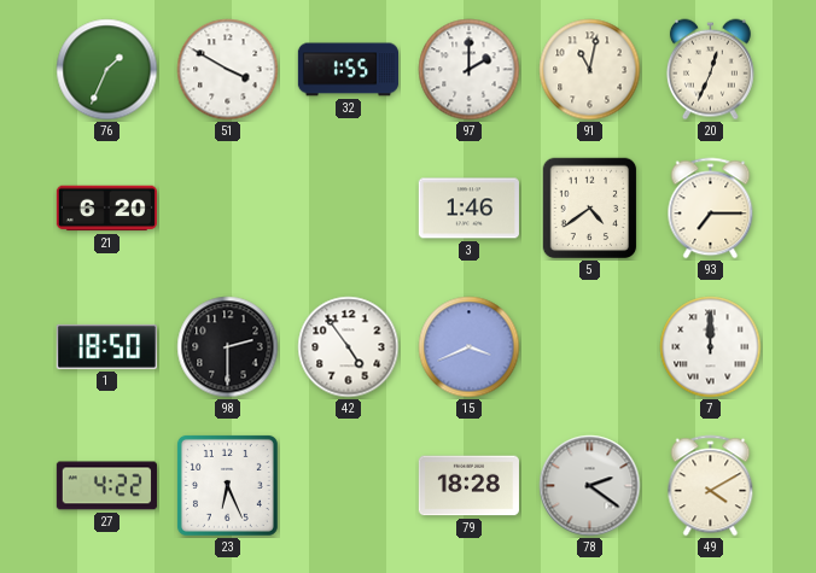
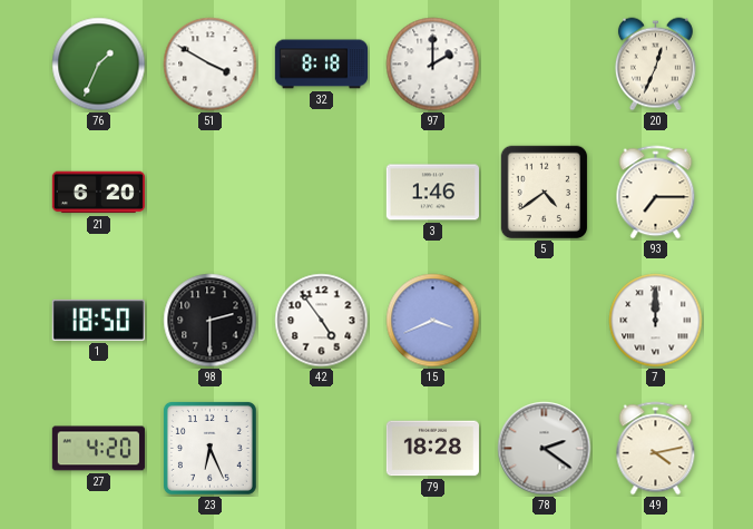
32: 1:55 -> 8:18
91: 11:02 -> none
27: 4:22 -> 4:20
49: 4:10 -> 4:13
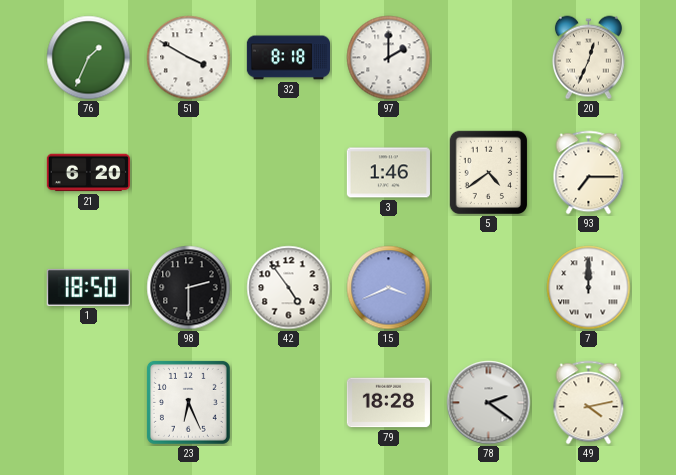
27: 4:20 -> none
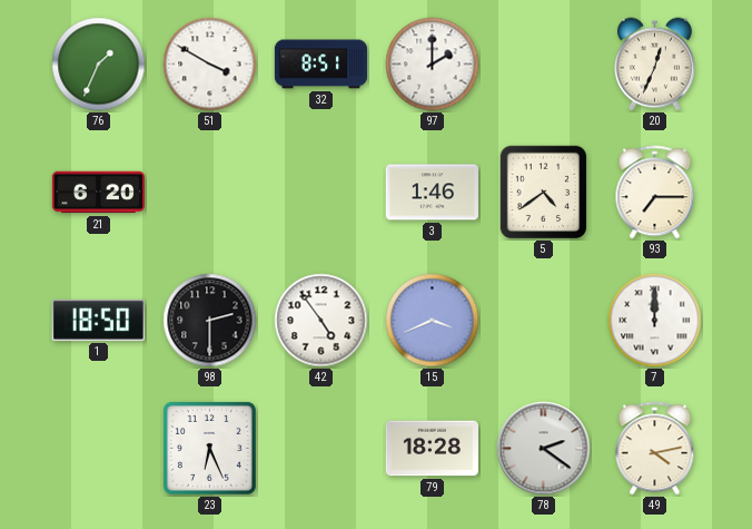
32: 8:18 -> 8:51
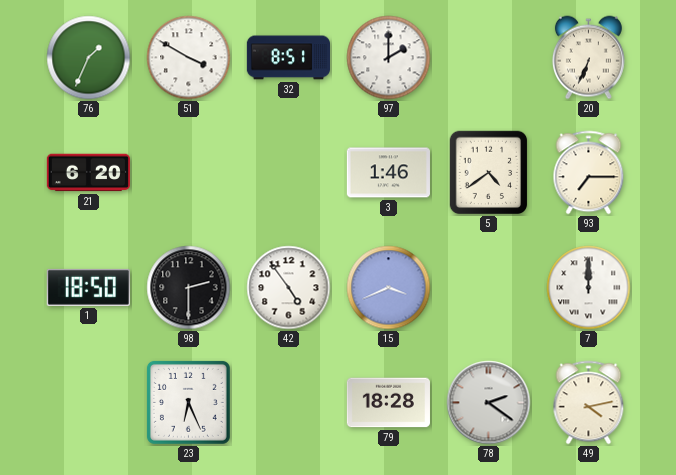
20: 12:34 -> 6:34
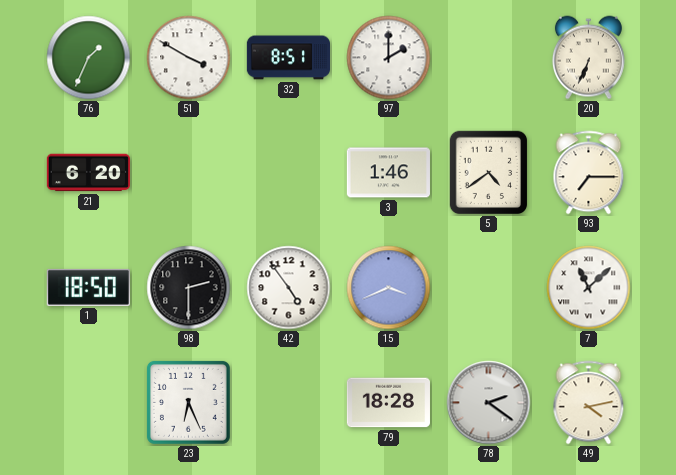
7: 12:00 -> 11:08
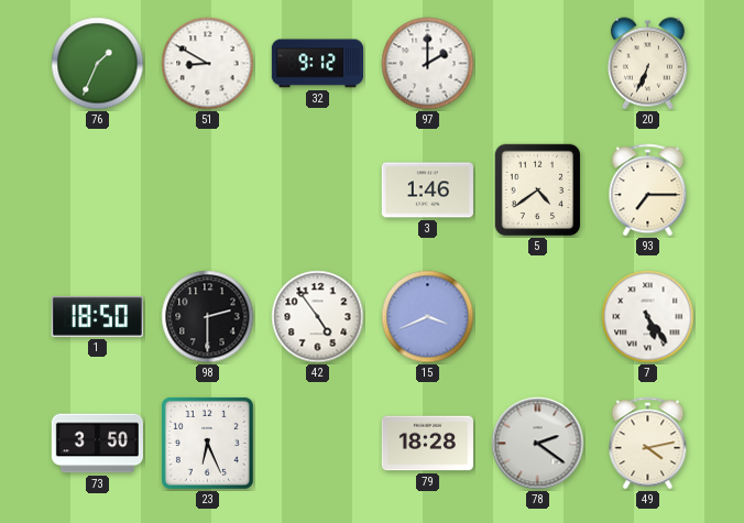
51: 3:50 -> 8:50
32: 8:51 -> 9:12
21: 6:20 -> none
7: 11:08 -> 5:24
73: none -> 3:50
